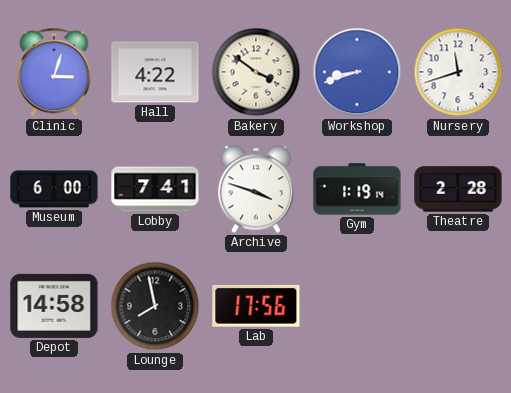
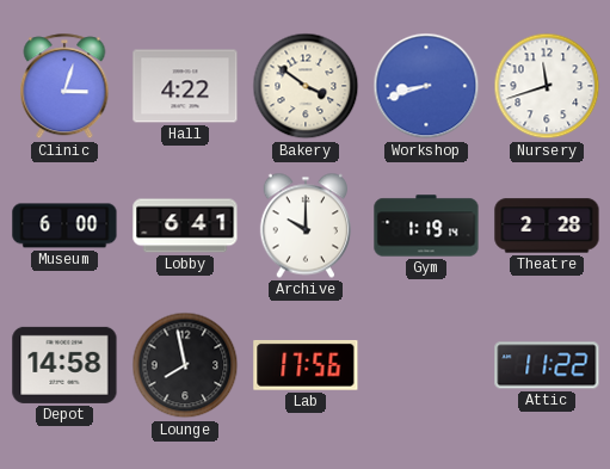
Lobby: 7:41 -> 6:41
Archive: 3:48 -> 10:00
Attic: none -> 11:22
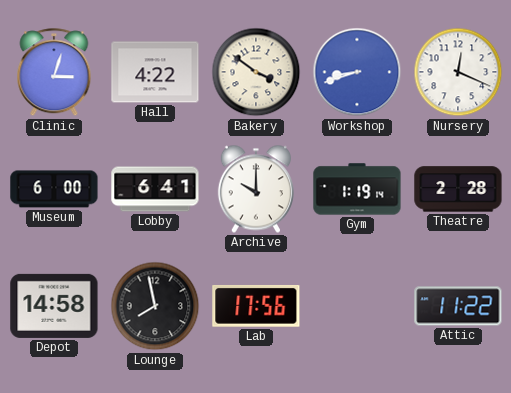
Nursery: 11:42 -> 12:19
